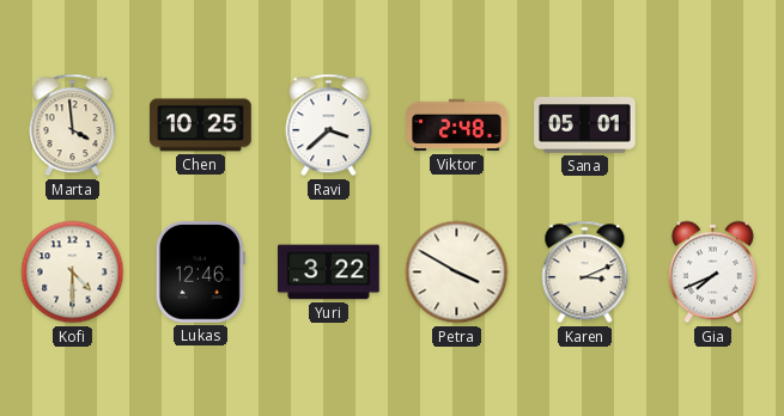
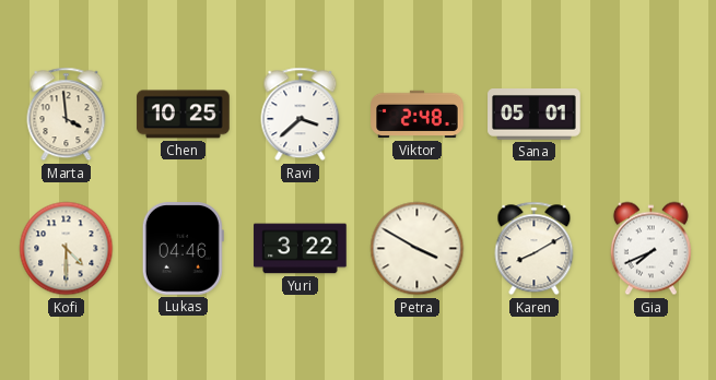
Lukas: 12:46 -> 04:46
Karen: 3:11 -> 8:10
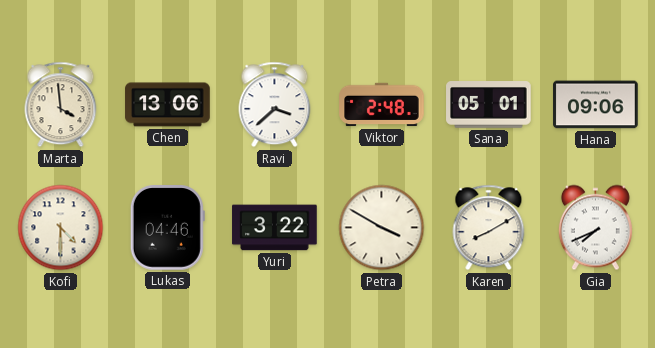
Chen: 10:25 -> 13:06
Hana: none -> 09:06
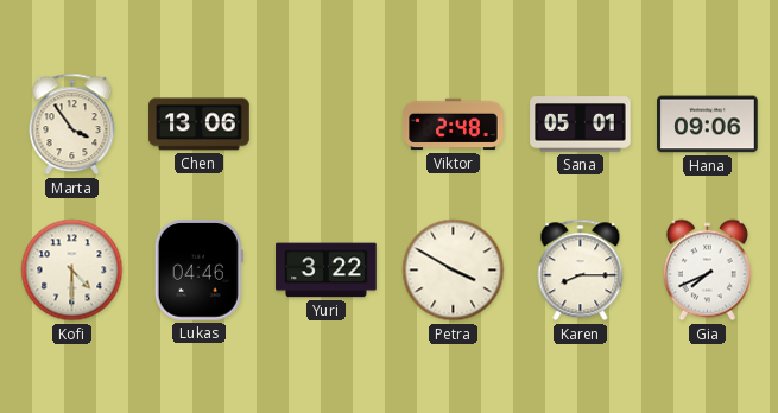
Marta: 3:59 -> 3:54
Ravi: 3:38 -> none
Karen: 8:10 -> 8:15
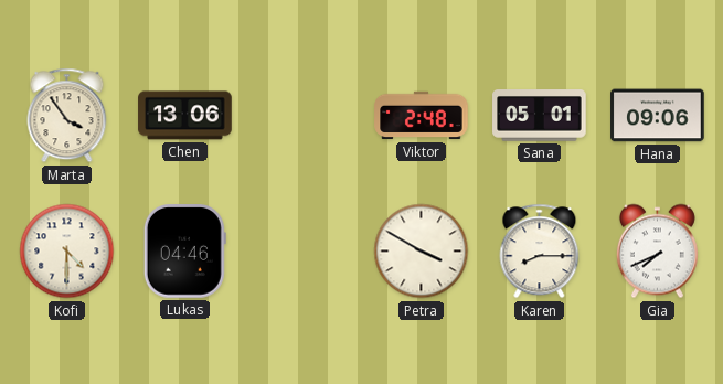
Yuri: 3:22 -> none
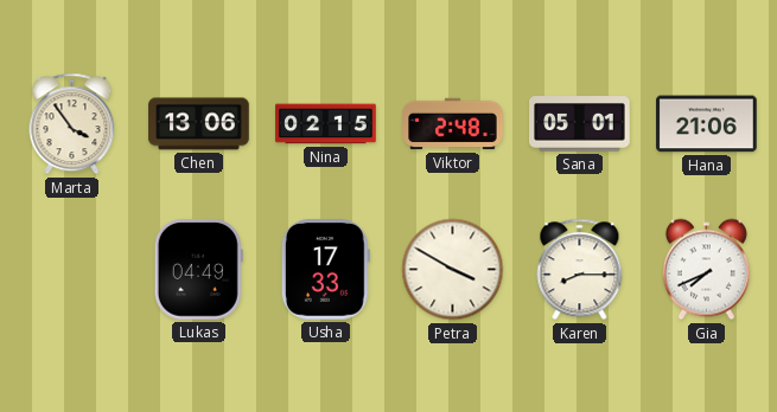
Nina: none -> 02:15
Hana: 09:06 -> 21:06
Kofi: 4:30 -> none
Lukas: 04:46 -> 04:49
Usha: none -> 17:33
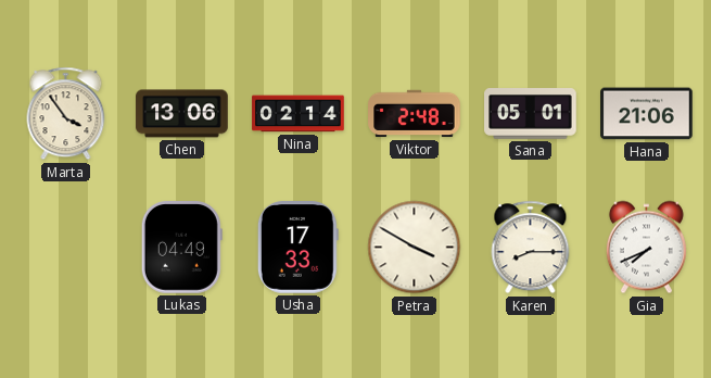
Nina: 02:15 -> 02:14
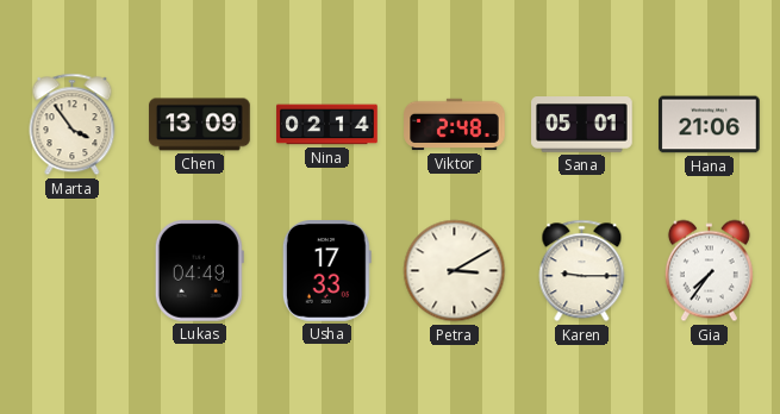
Chen: 13:06 -> 13:09
Petra: 3:50 -> 3:10
Karen: 8:15 -> 9:15
Gia: 7:41 -> 7:36
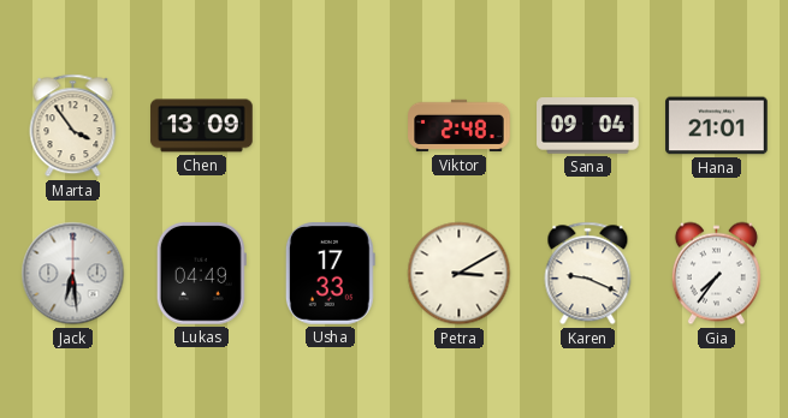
Nina: 02:14 -> none
Sana: 05:01 -> 09:04
Hana: 21:06 -> 21:01
Jack: none -> 6:29
Karen: 9:15 -> 9:19
